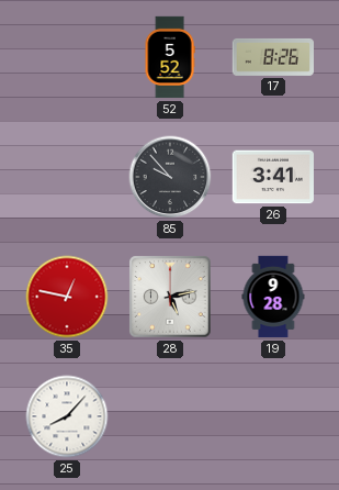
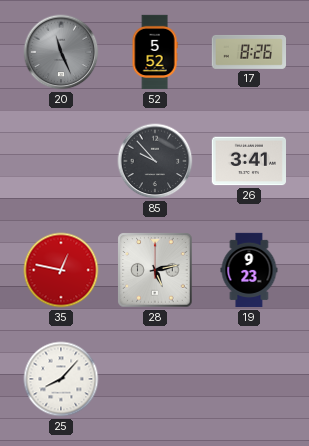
20: none -> 11:26
19: 9:28 -> 9:23
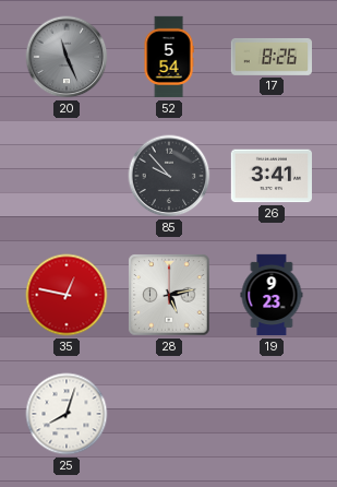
52: 5:52 -> 5:54
25: 8:07 -> 8:03
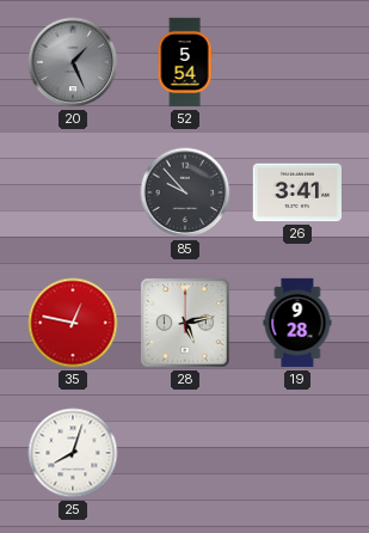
20: 11:26 -> 1:26
17: 8:26 -> none
19: 9:23 -> 9:28
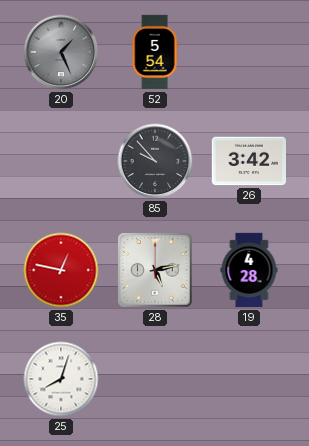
26: 3:41 -> 3:42
19: 9:28 -> 4:28
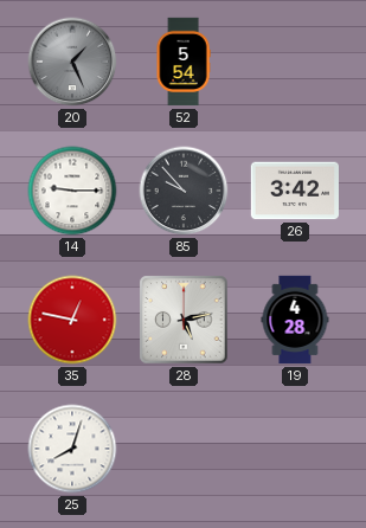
14: none -> 9:15
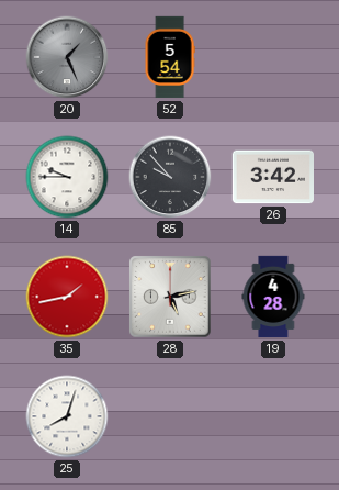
14: 9:15 -> 9:45
35: 12:47 -> 1:43
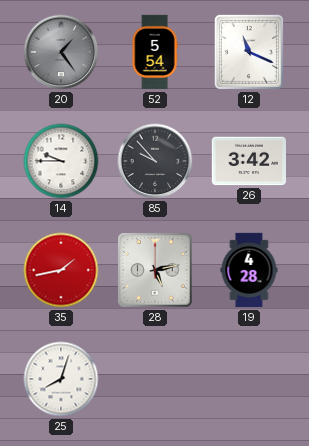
20: 1:26 -> 1:24
12: none -> 11:19
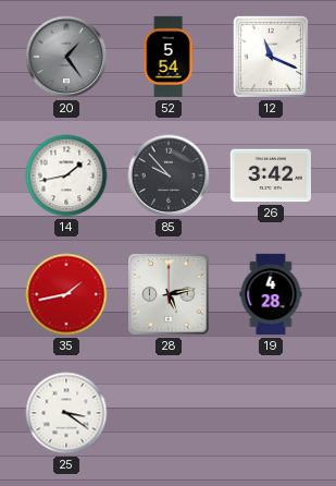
14: 9:45 -> 1:43
25: 8:03 -> 3:21
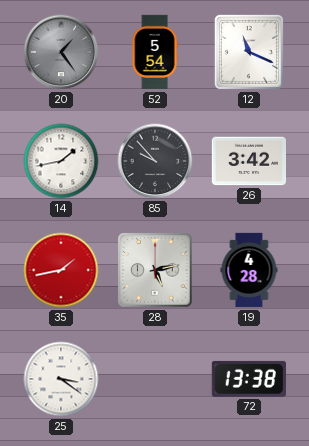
72: none -> 13:38
